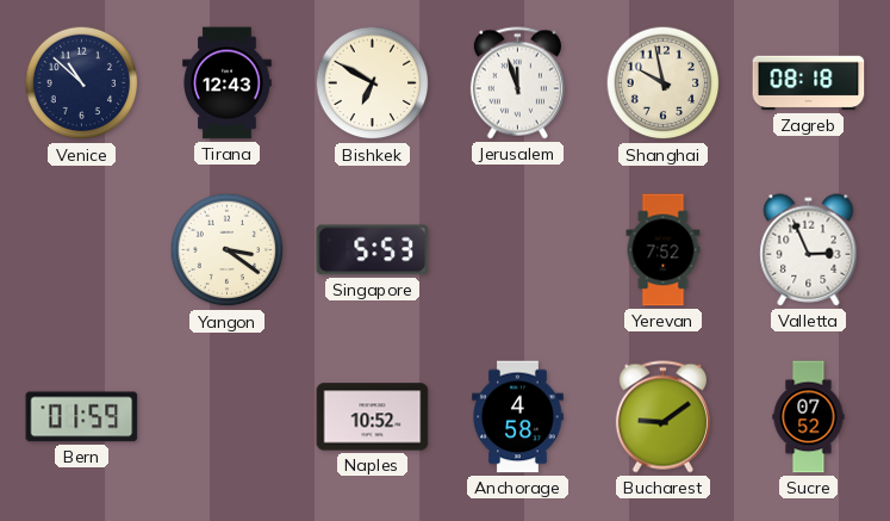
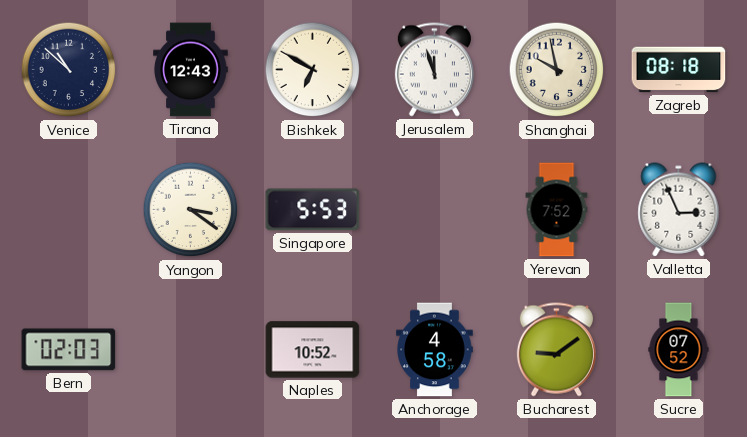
Bern: 01:59 -> 02:03
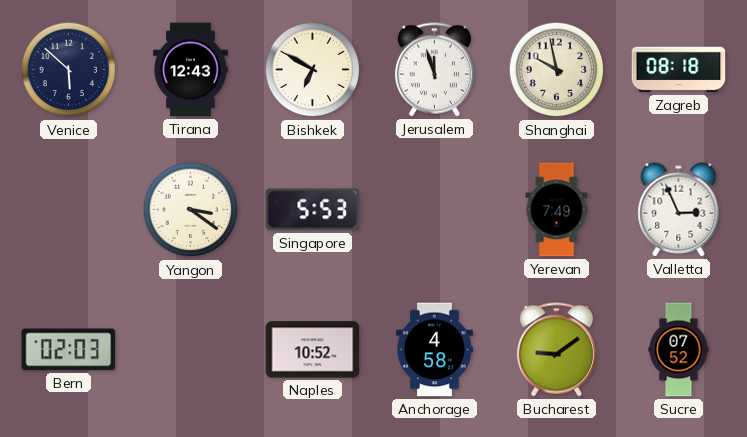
Venice: 10:52 -> 5:52
Yerevan: 7:52 -> 7:49
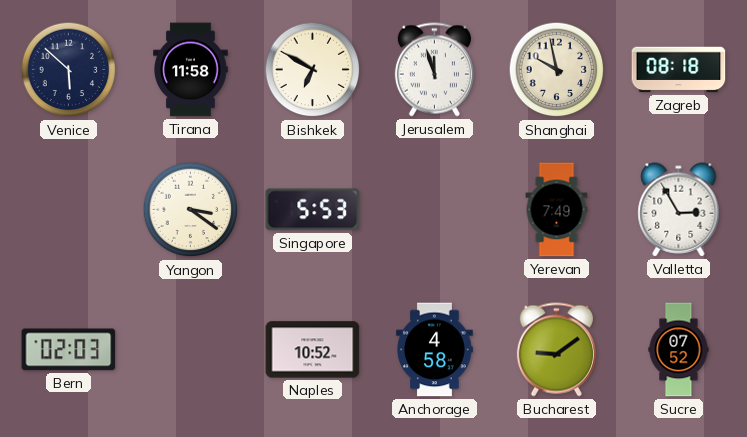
Tirana: 12:43 -> 11:58
Valletta: 2:56 -> 2:55
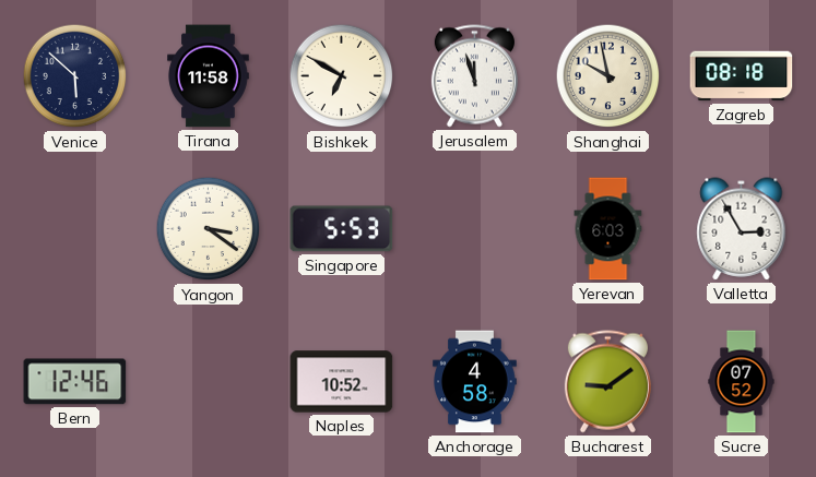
Yerevan: 7:49 -> 6:03
Bern: 02:03 -> 12:46
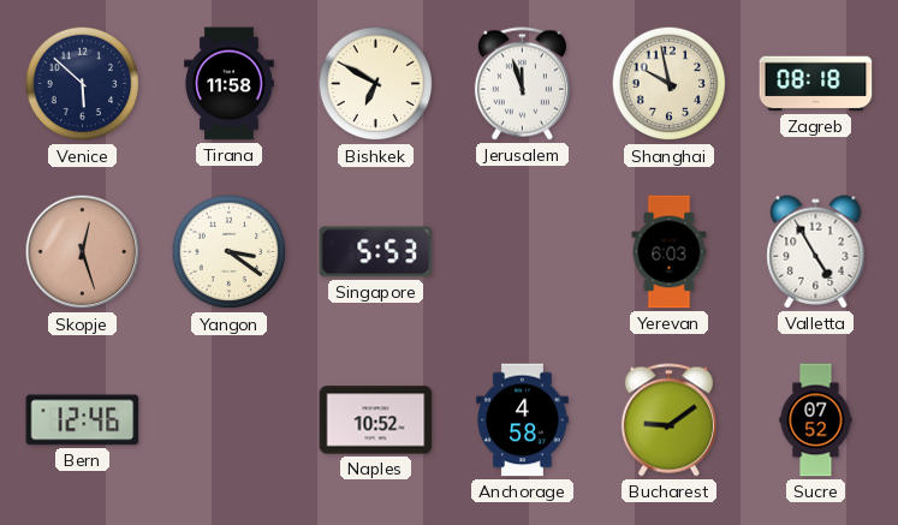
Skopje: none -> 12:27
Valletta: 2:55 -> 4:55
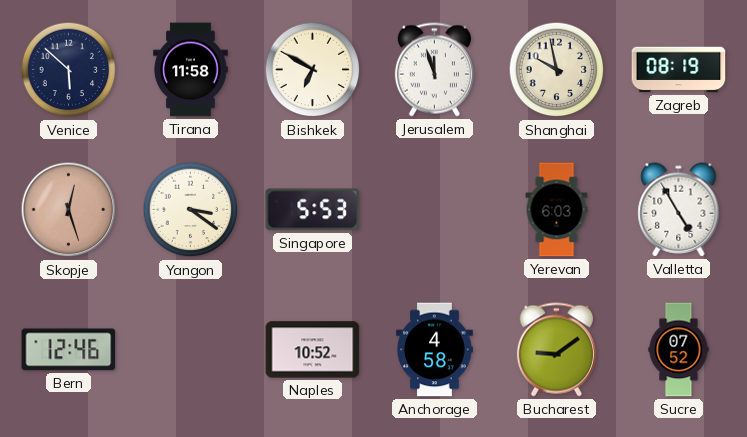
Zagreb: 08:18 -> 08:19
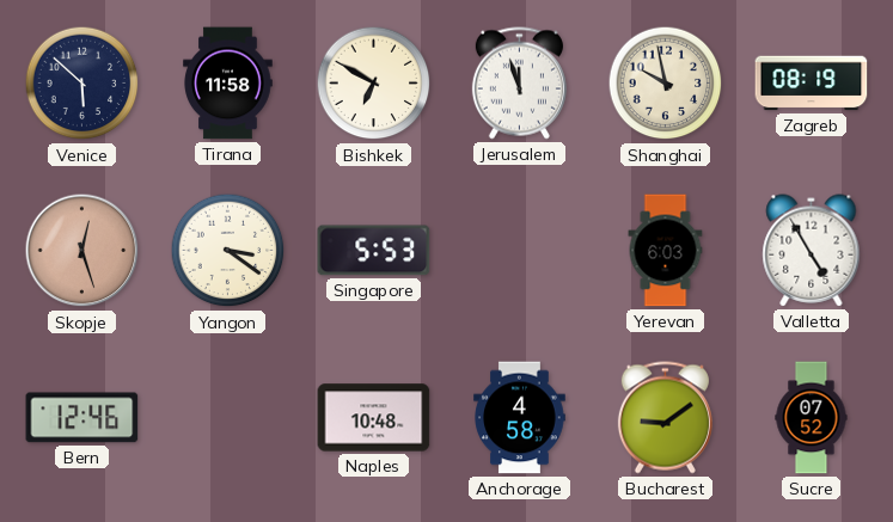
Naples: 10:52 -> 10:48
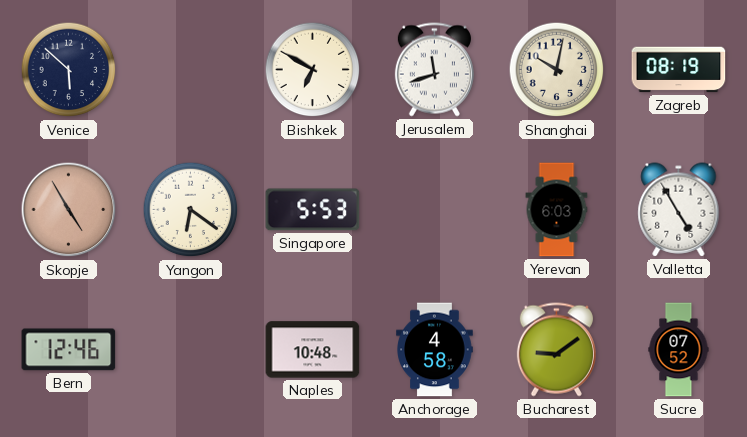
Tirana: 11:58 -> none
Jerusalem: 11:57 -> 11:42
Shanghai: 9:58 -> 10:02
Skopje: 12:27 -> 4:55
Yangon: 3:21 -> 6:21
